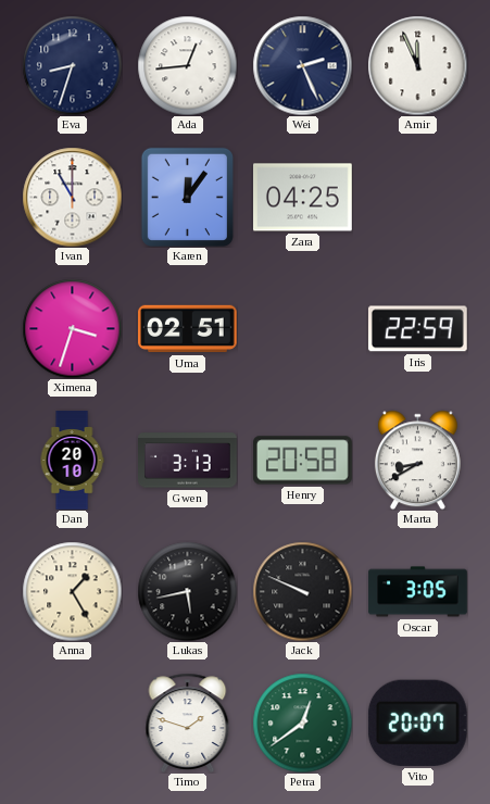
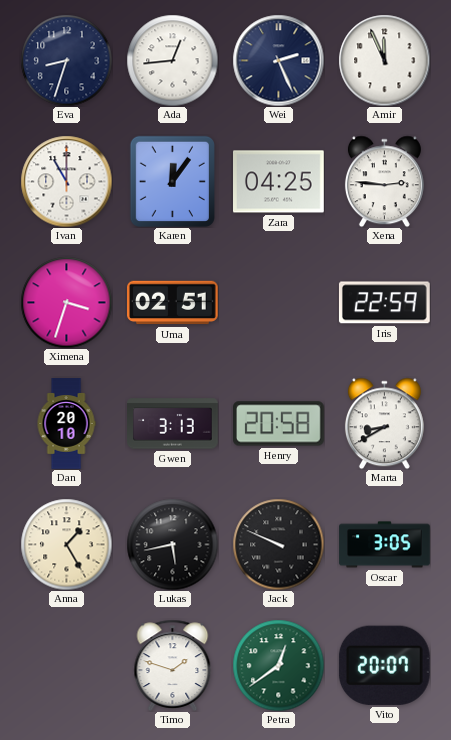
Xena: none -> 2:46
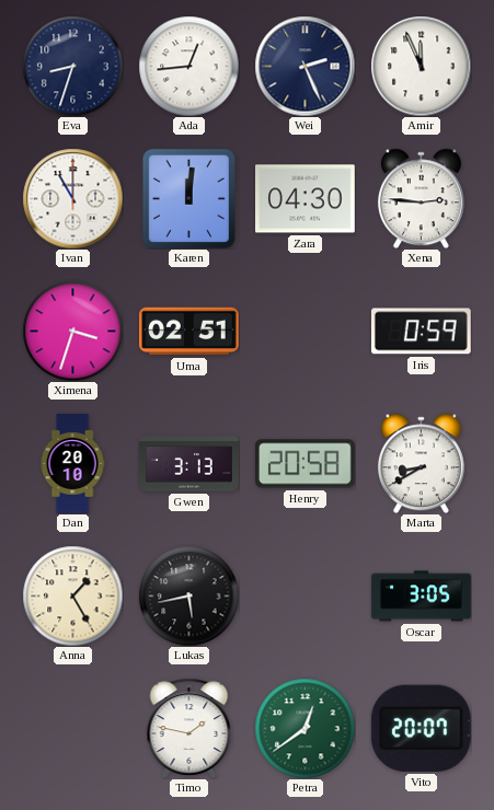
Karen: 12:06 -> 12:01
Zara: 04:25 -> 04:30
Iris: 22:59 -> 0:59
Jack: 9:49 -> none
Timo: 1:48 -> 1:47
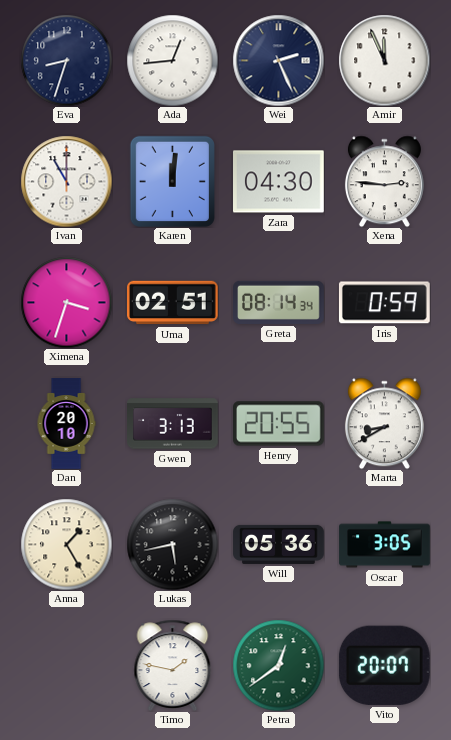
Greta: none -> 08:14
Henry: 20:58 -> 20:55
Will: none -> 05:36
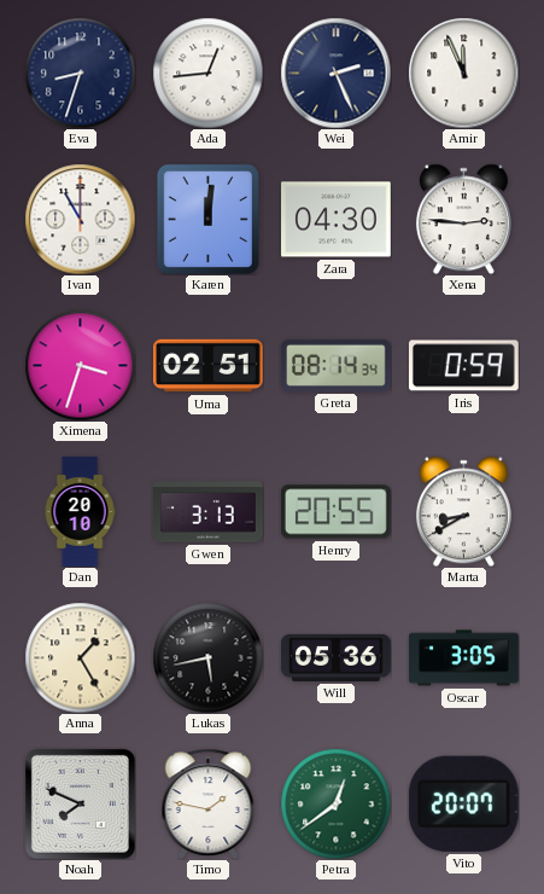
Noah: none -> 7:49
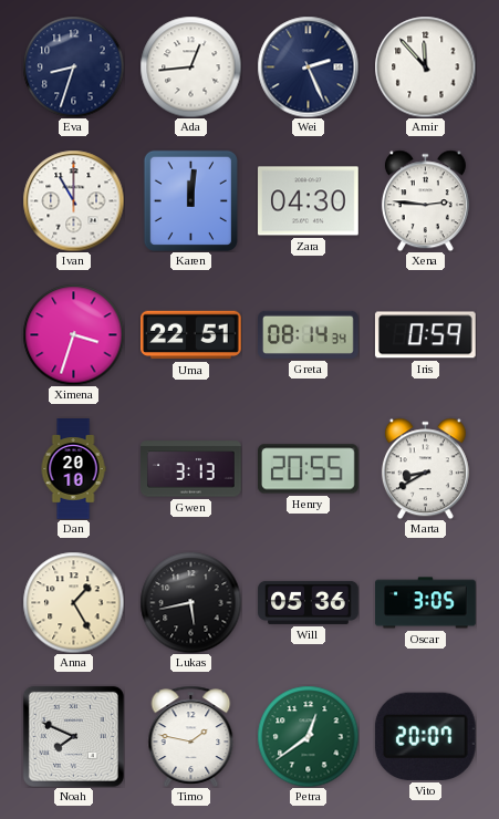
Amir: 11:56 -> 11:53
Uma: 02:51 -> 22:51
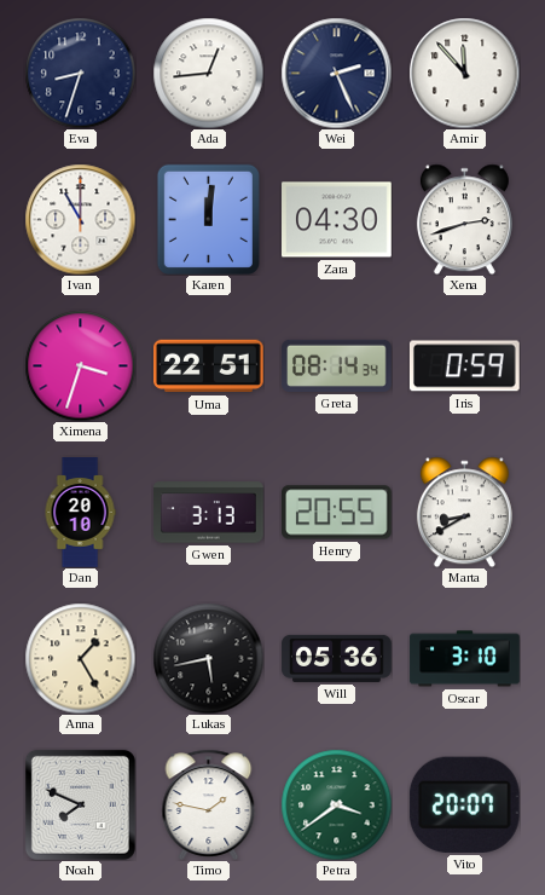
Xena: 2:46 -> 2:42
Oscar: 3:05 -> 3:10
Petra: 12:39 -> 3:39
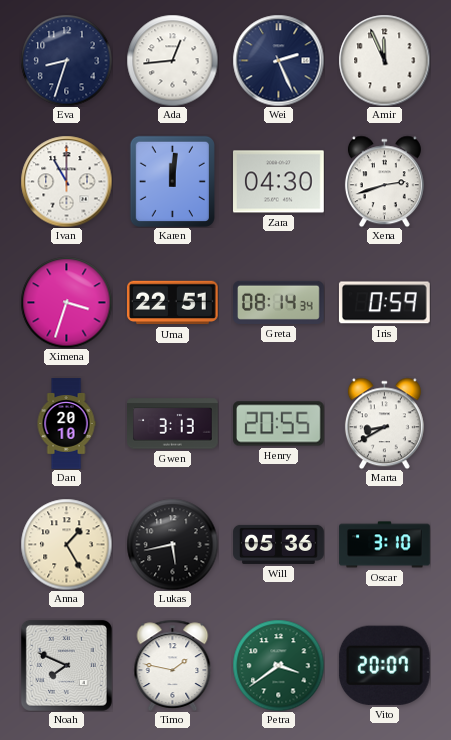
Amir: 11:53 -> 11:56
